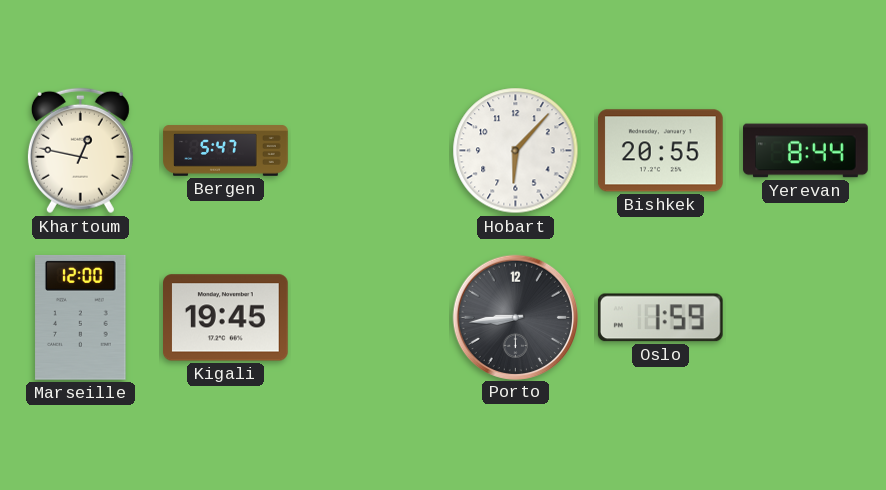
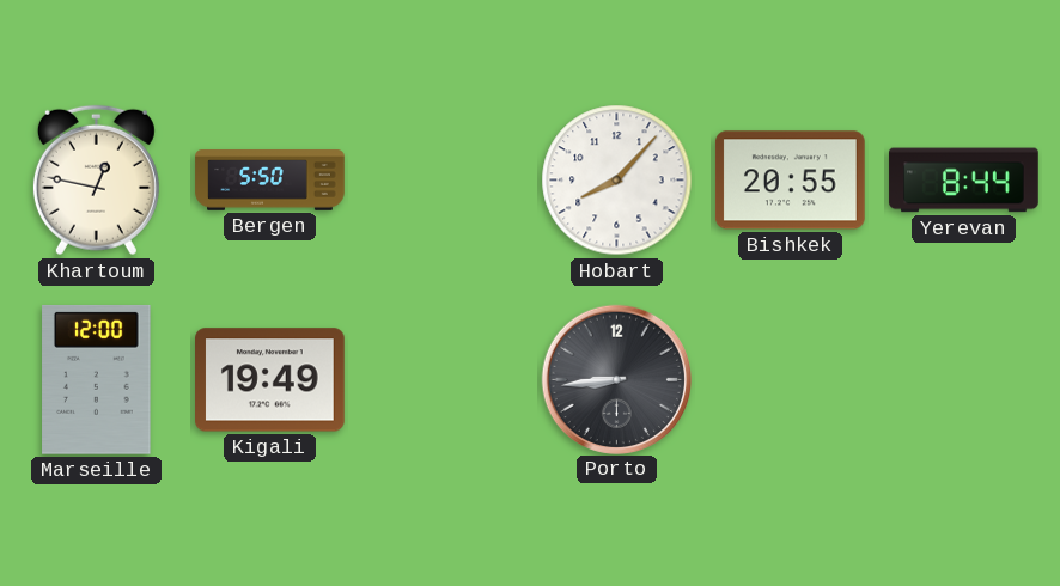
Bergen: 5:47 -> 5:50
Hobart: 6:07 -> 8:07
Kigali: 19:45 -> 19:49
Oslo: 1:59 -> none
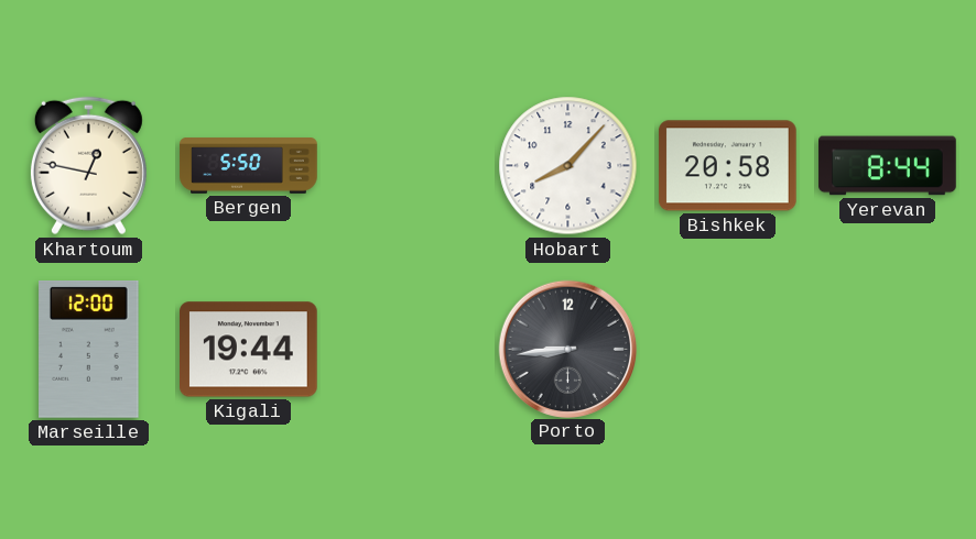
Bishkek: 20:55 -> 20:58
Kigali: 19:49 -> 19:44
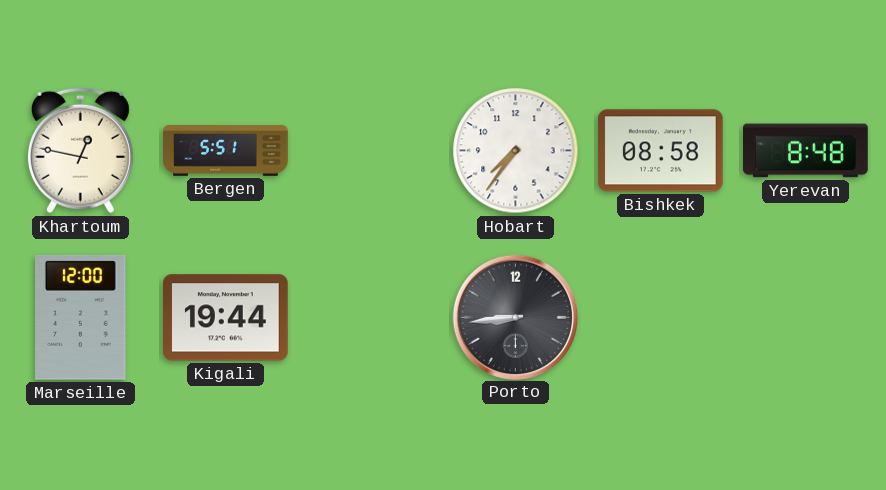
Bergen: 5:50 -> 5:51
Hobart: 8:07 -> 7:36
Bishkek: 20:58 -> 08:58
Yerevan: 8:44 -> 8:48
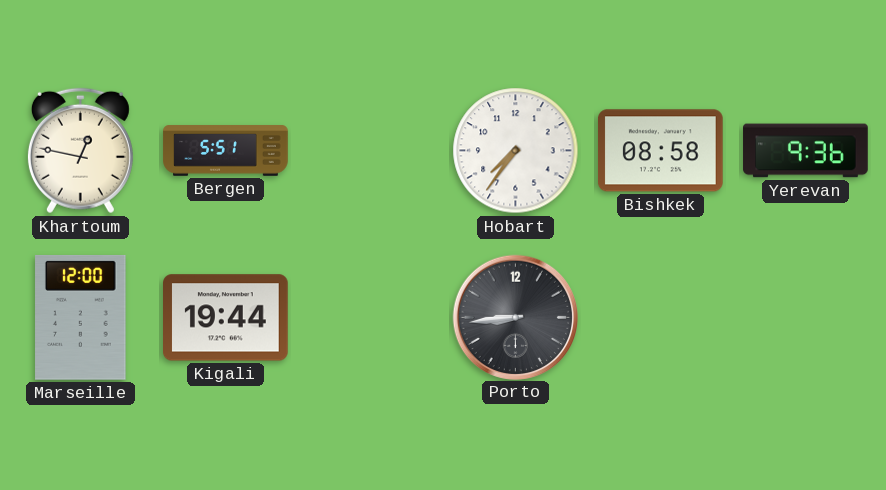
Yerevan: 8:48 -> 9:36
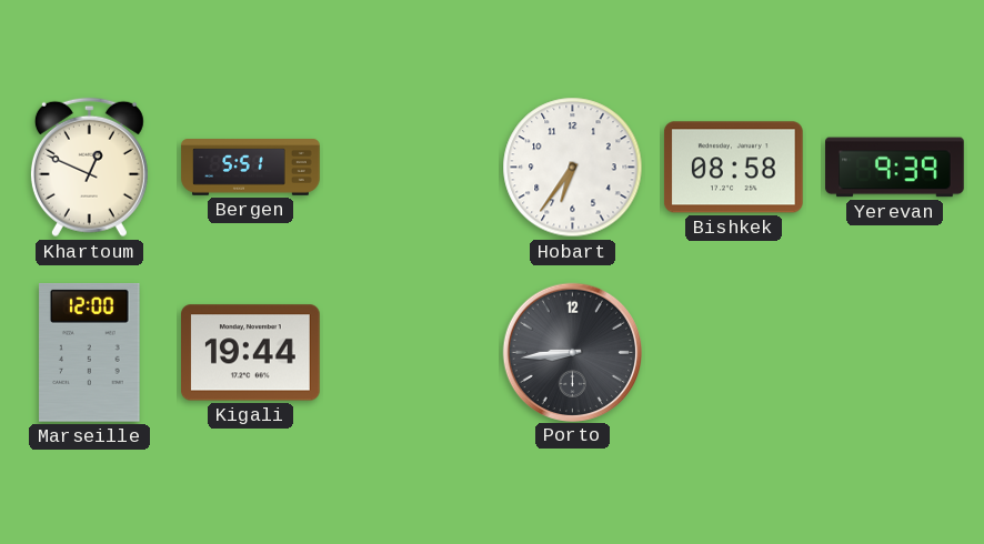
Khartoum: 12:47 -> 12:49
Hobart: 7:36 -> 6:36
Yerevan: 9:36 -> 9:39
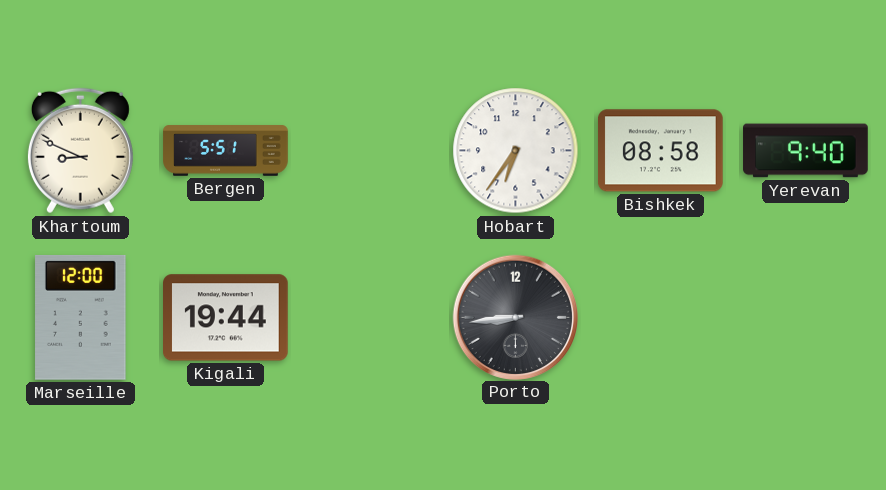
Khartoum: 12:49 -> 8:49
Yerevan: 9:39 -> 9:40
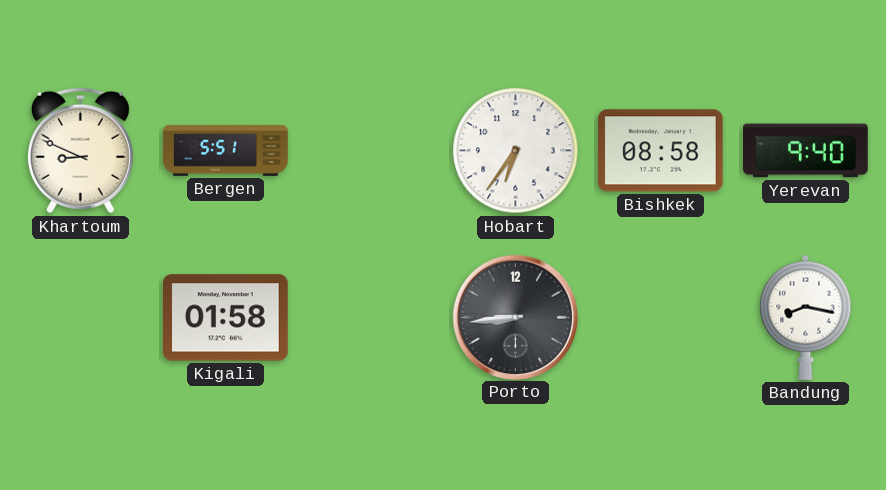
Marseille: 12:00 -> none
Kigali: 19:44 -> 01:58
Bandung: none -> 8:17
